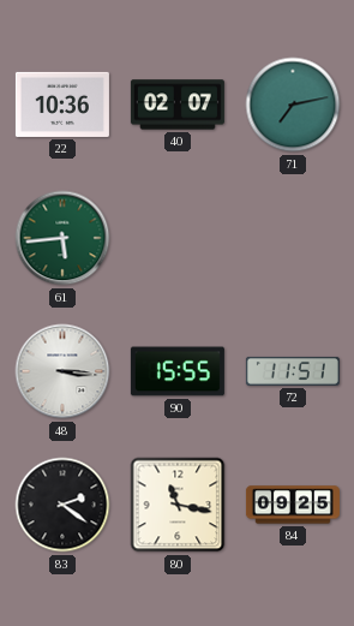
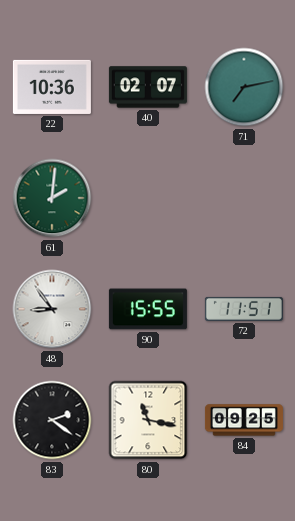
61: 5:44 -> 2:01
48: 3:16 -> 8:54
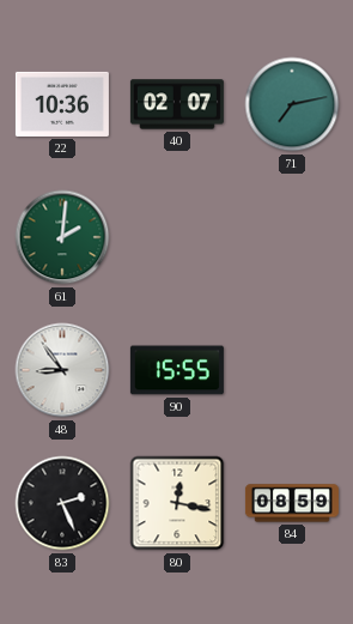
72: 11:51 -> none
83: 2:21 -> 2:26
80: 11:17 -> 12:17
84: 09:25 -> 08:59
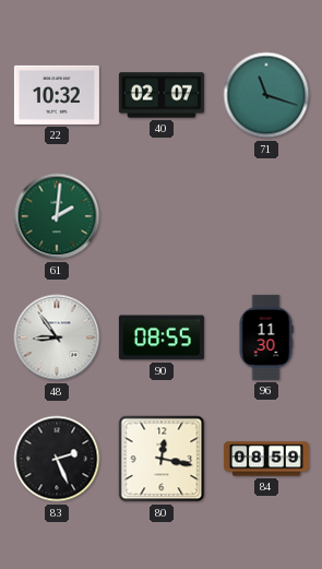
22: 10:36 -> 10:32
71: 7:13 -> 11:18
90: 15:55 -> 08:55
96: none -> 11:30
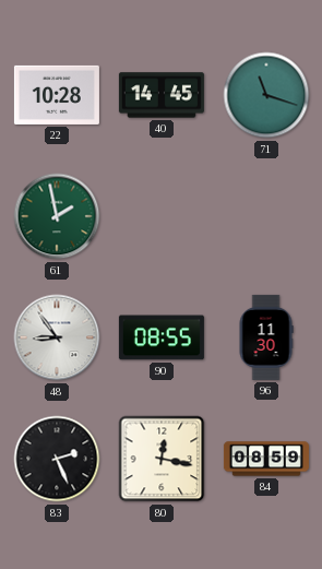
22: 10:32 -> 10:28
40: 02:07 -> 14:45
61: 2:01 -> 1:58
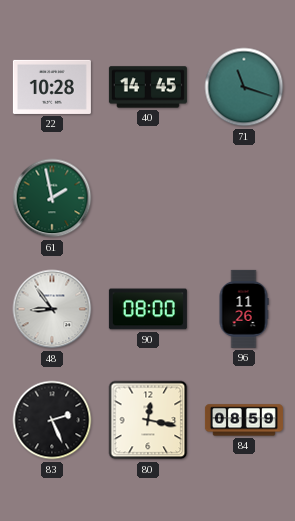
90: 08:55 -> 08:00
96: 11:30 -> 11:26
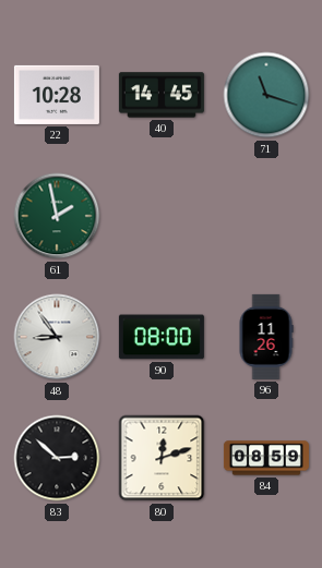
83: 2:26 -> 2:52
80: 12:17 -> 12:12
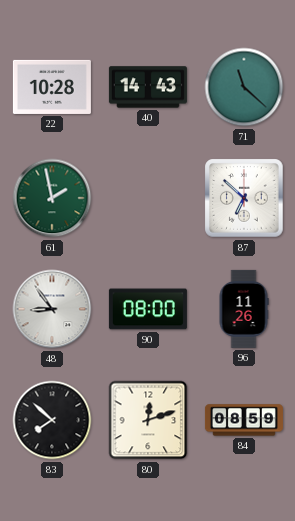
40: 14:45 -> 14:43
71: 11:18 -> 11:22
87: none -> 6:52
83: 2:52 -> 7:52
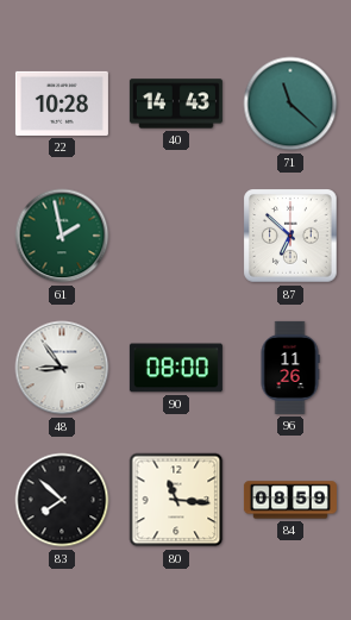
80: 12:12 -> 11:16
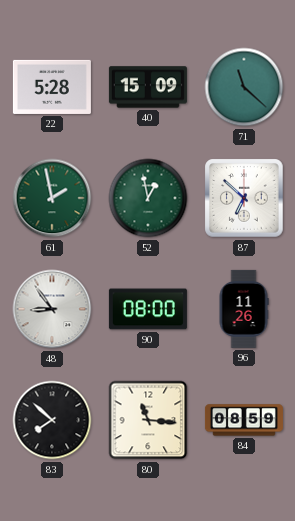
22: 10:28 -> 5:28
40: 14:43 -> 15:09
52: none -> 12:58
